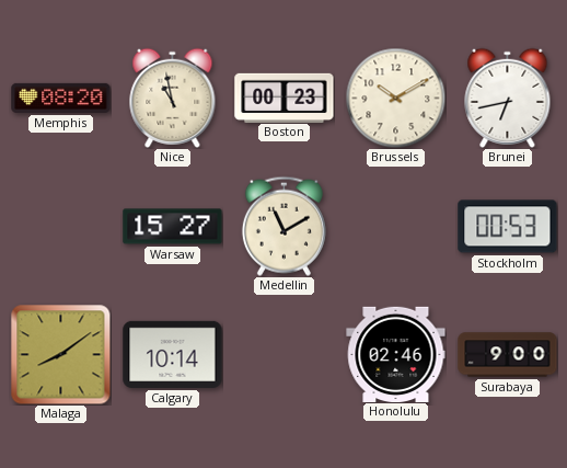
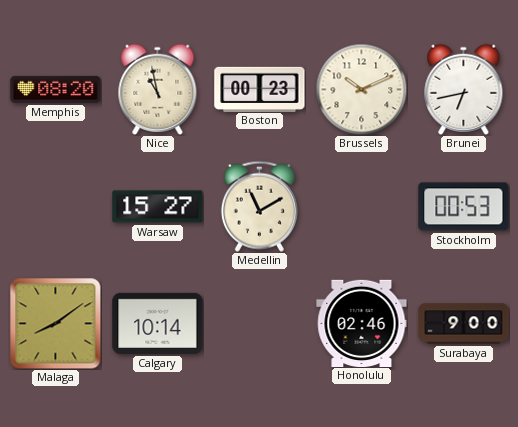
Brussels: 10:10 -> 10:11
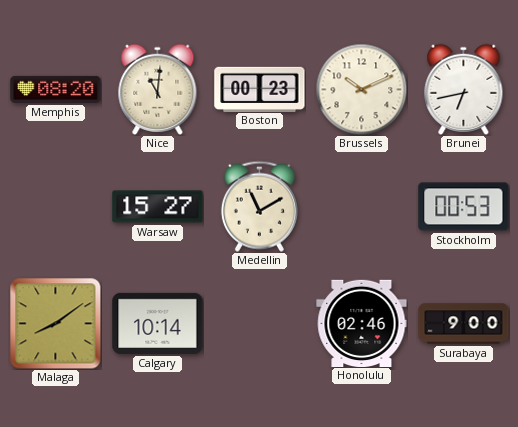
Nice: 10:58 -> 11:01
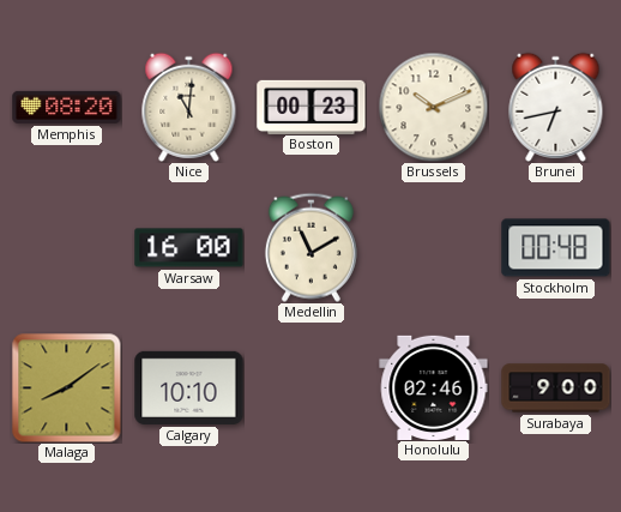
Warsaw: 15:27 -> 16:00
Stockholm: 00:53 -> 00:48
Calgary: 10:14 -> 10:10
